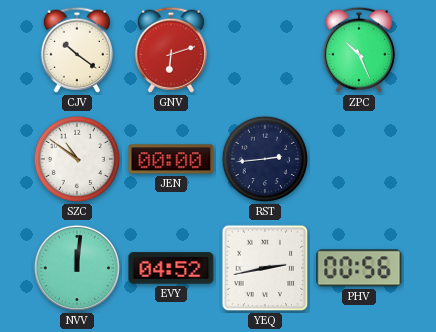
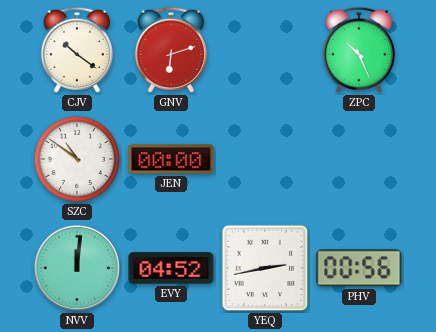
RST: 2:44 -> none
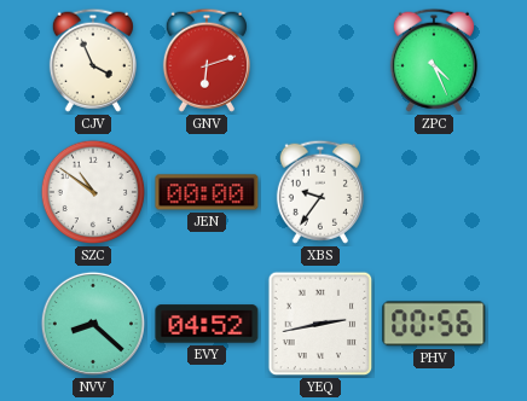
CJV: 10:21 -> 3:56
ZPC: 10:26 -> 4:26
XBS: none -> 9:36
NVV: 12:01 -> 8:22
